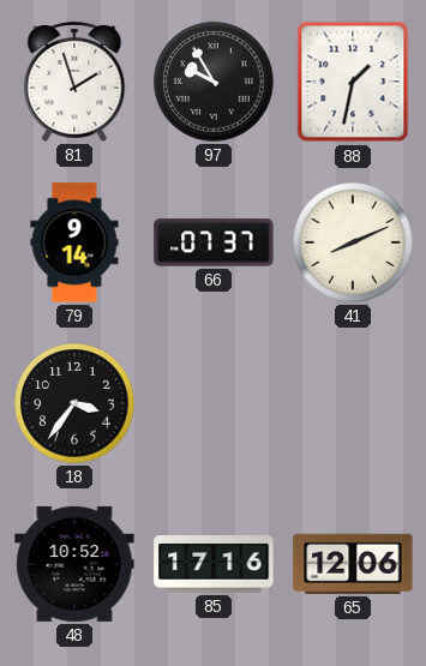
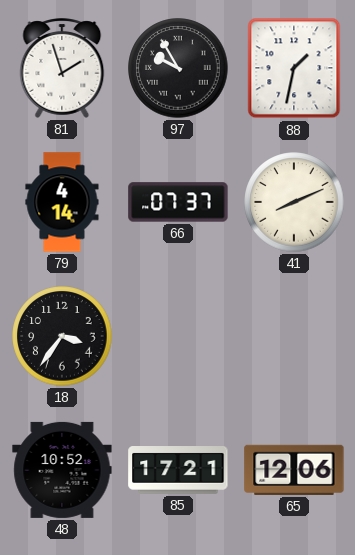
79: 9:14 -> 4:14
85: 17:16 -> 17:21
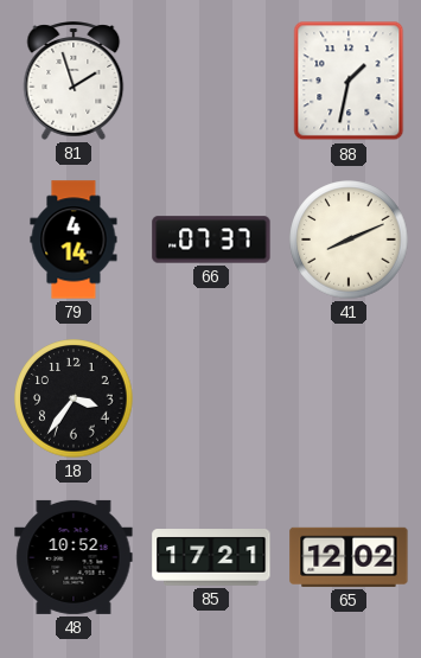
97: 9:55 -> none
65: 12:06 -> 12:02
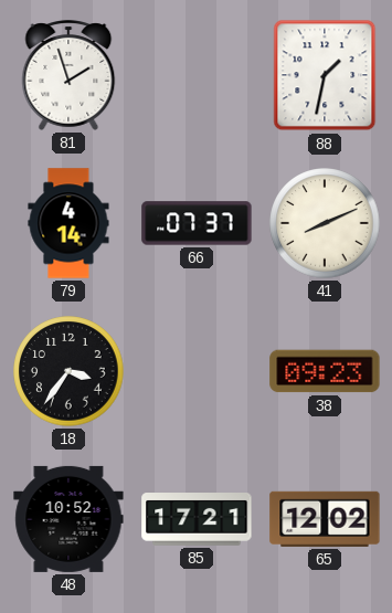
38: none -> 09:23
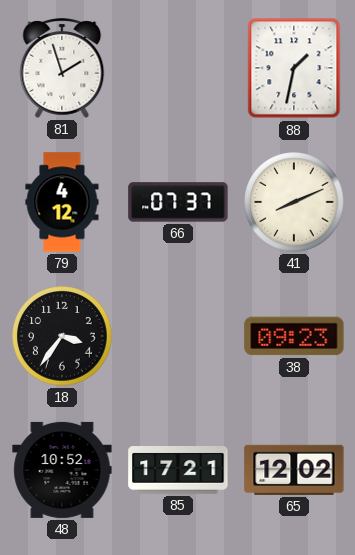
79: 4:14 -> 4:12
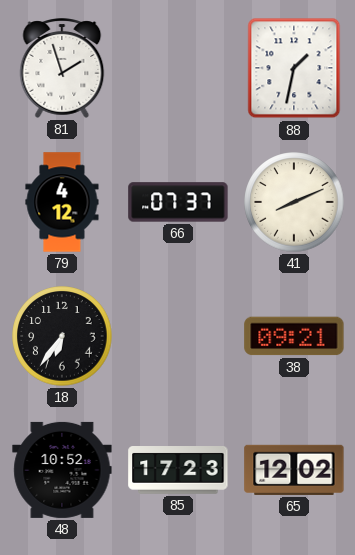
18: 3:36 -> 6:36
38: 09:23 -> 09:21
85: 17:21 -> 17:23
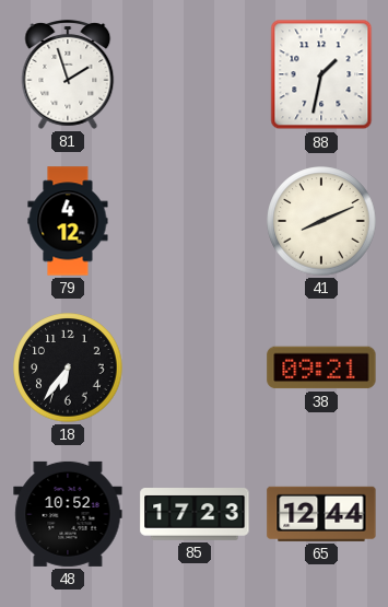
66: 07:37 -> none
65: 12:02 -> 12:44
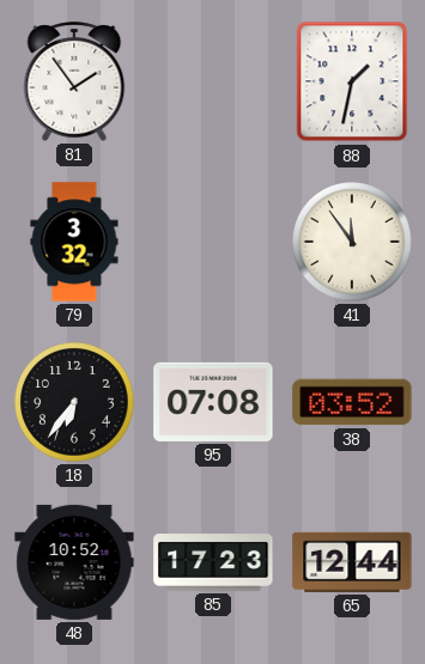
81: 1:57 -> 1:54
79: 4:12 -> 3:32
41: 8:11 -> 11:54
95: none -> 07:08
38: 09:21 -> 03:52
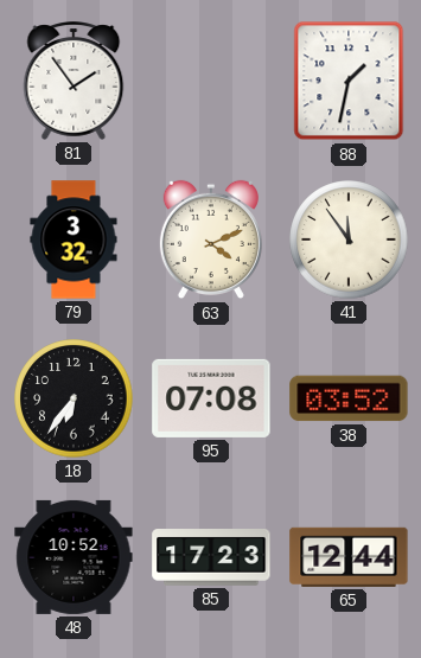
63: none -> 4:11
